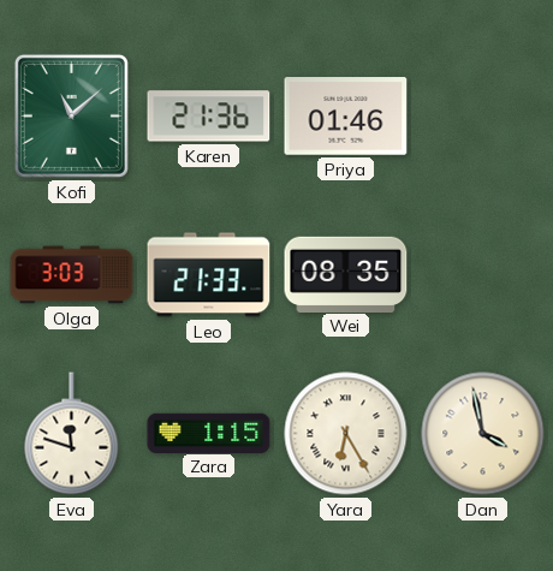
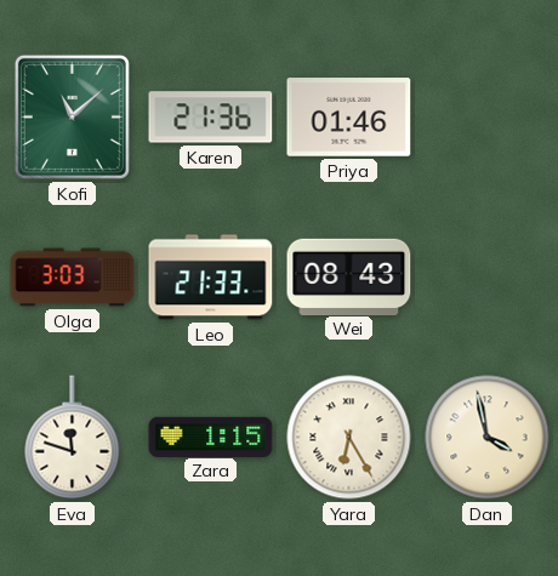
Wei: 08:35 -> 08:43
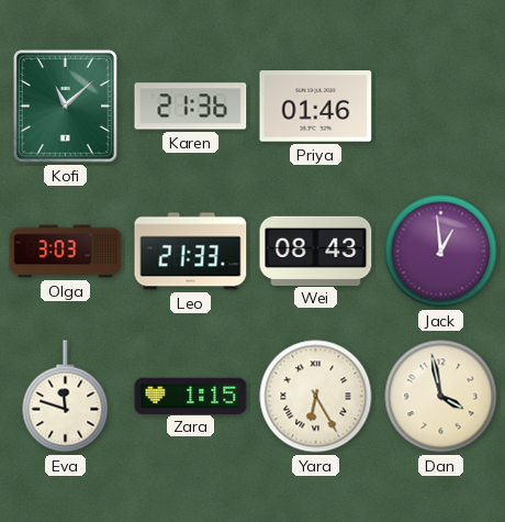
Jack: none -> 12:59
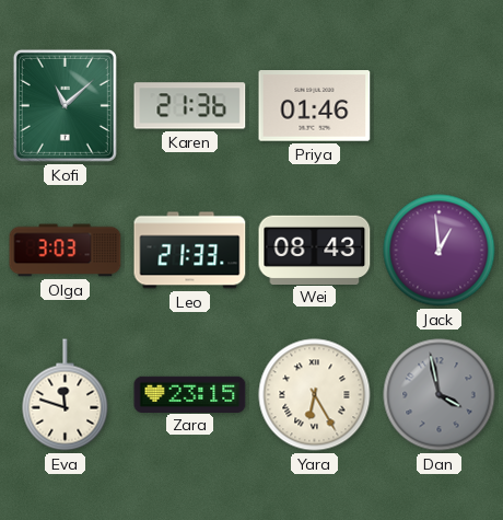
Zara: 1:15 -> 23:15
Dan dial: cream -> grey
